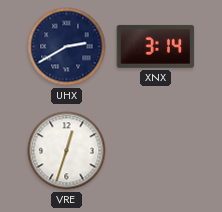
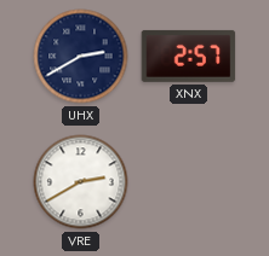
XNX: 3:14 -> 2:57
VRE: 12:33 -> 2:40
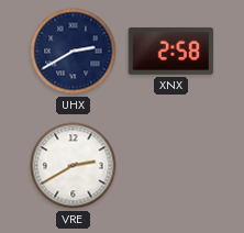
XNX: 2:57 -> 2:58
